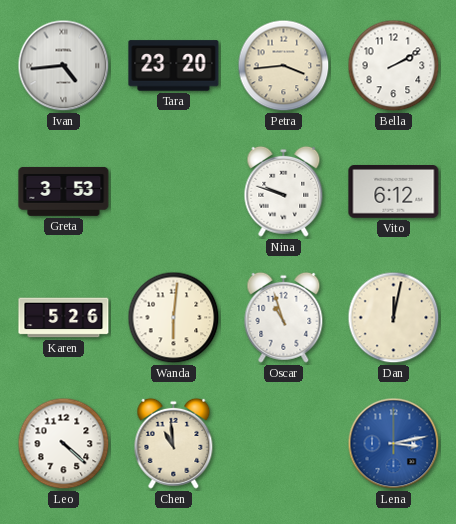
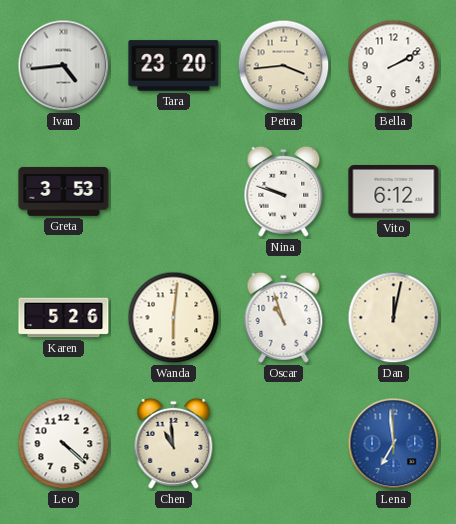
Lena: 3:13 -> 6:59
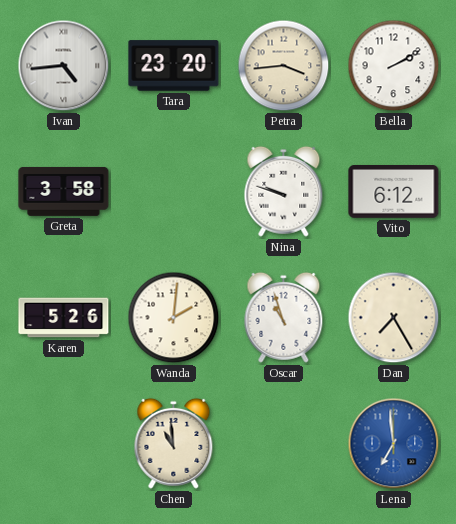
Greta: 3:53 -> 3:58
Wanda: 6:01 -> 2:01
Dan: 12:02 -> 7:25
Leo: 4:22 -> none
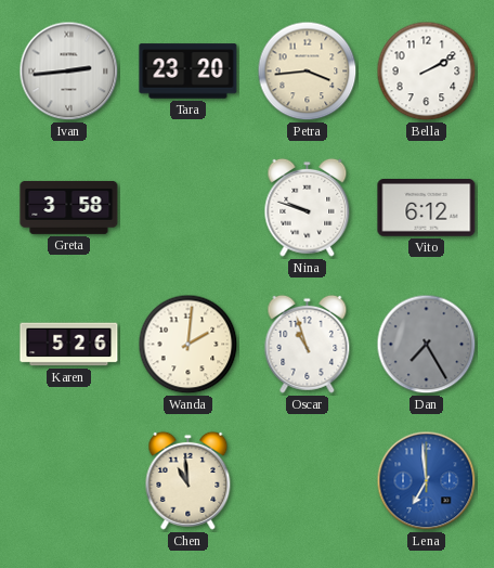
Ivan: 4:44 -> 2:44
Dan dial: cream -> grey
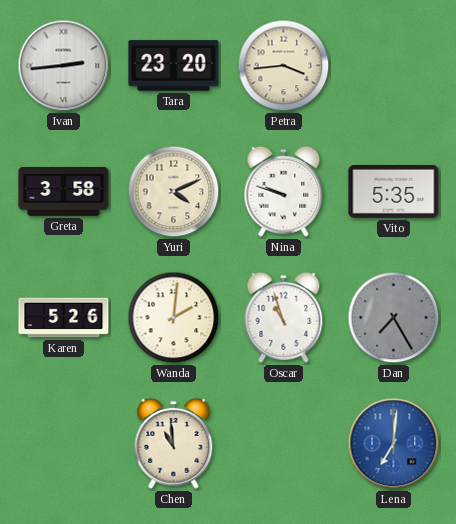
Bella: 2:10 -> none
Yuri: none -> 4:11
Vito: 6:12 -> 5:35
Lena: 6:59 -> 7:01
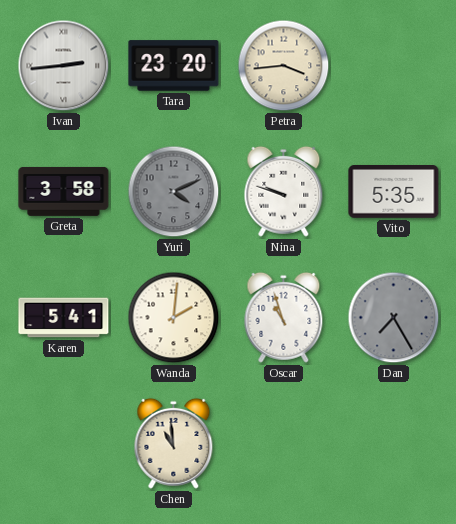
Yuri dial: cream -> grey
Karen: 5:26 -> 5:41
Lena: 7:01 -> none
